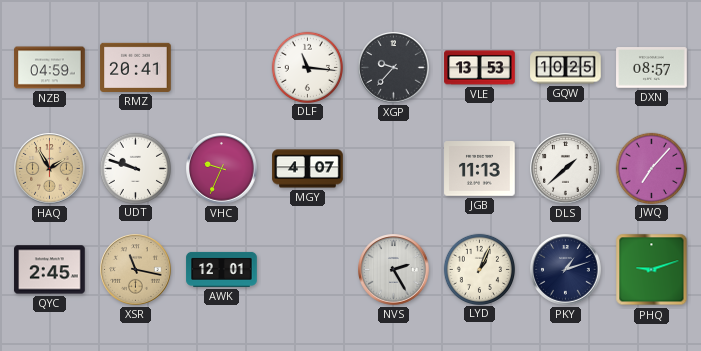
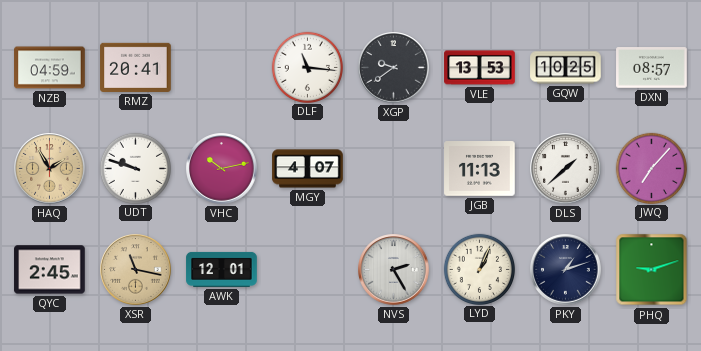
XGP: 9:37 -> 9:39
VHC: 9:34 -> 10:13
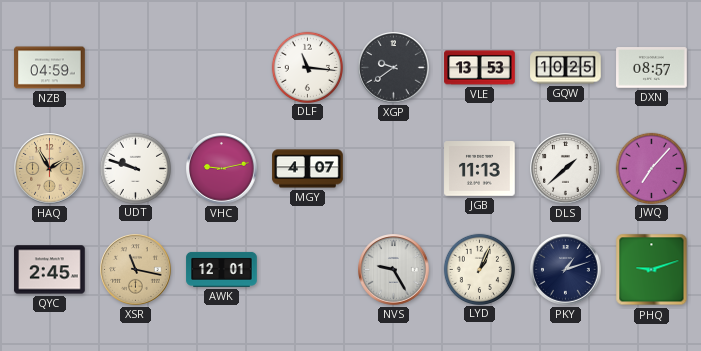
RMZ: 20:41 -> none
VHC: 10:13 -> 9:13
NVS: 2:25 -> 9:25
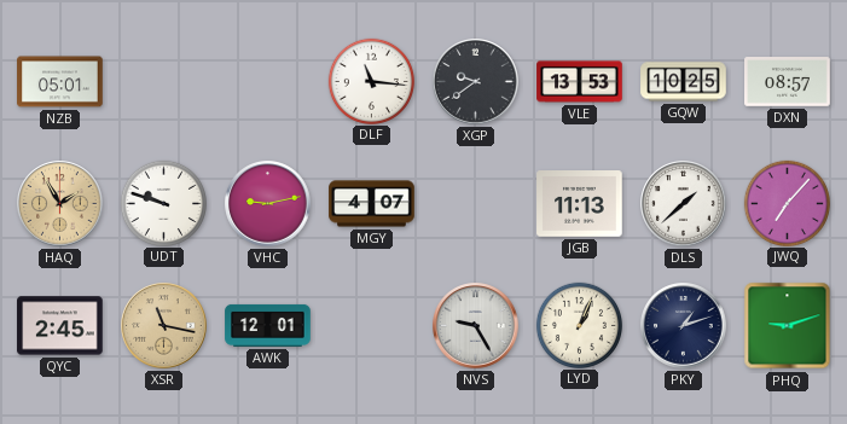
NZB: 04:59 -> 05:01
